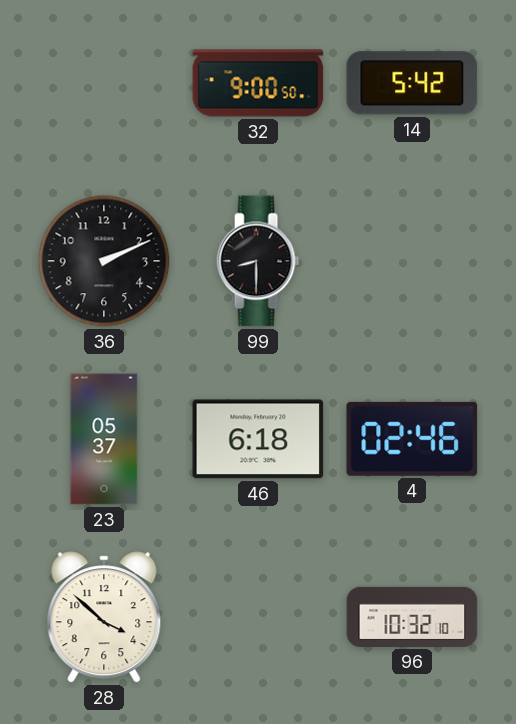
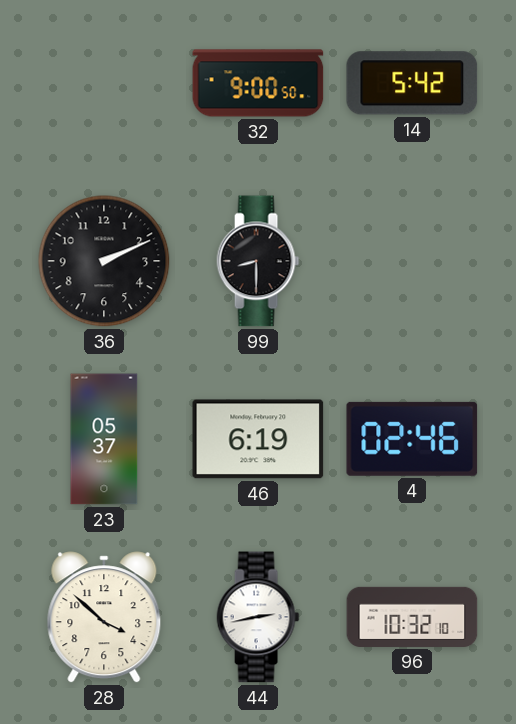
46: 6:18 -> 6:19
44: none -> 2:43
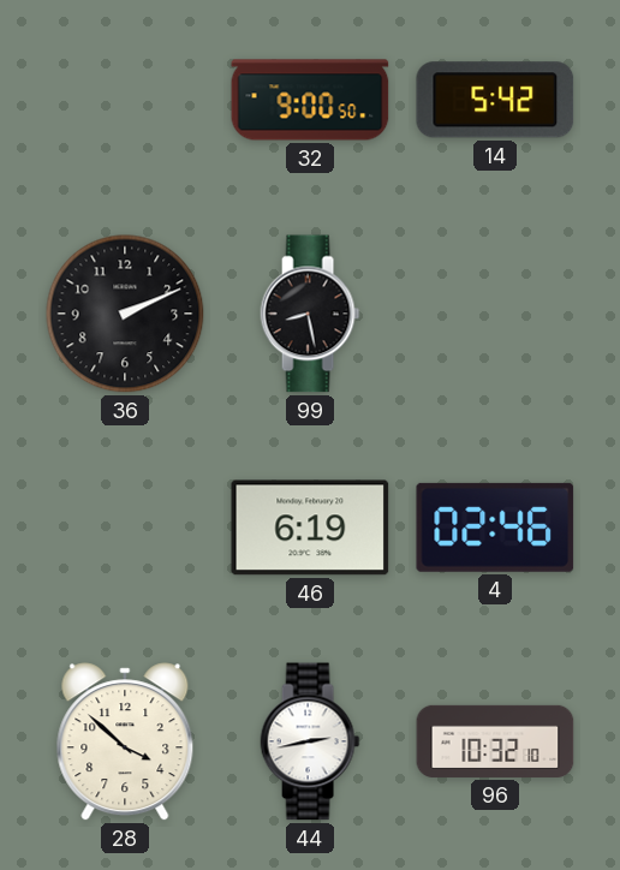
99: 8:30 -> 8:28
23: 05:37 -> none
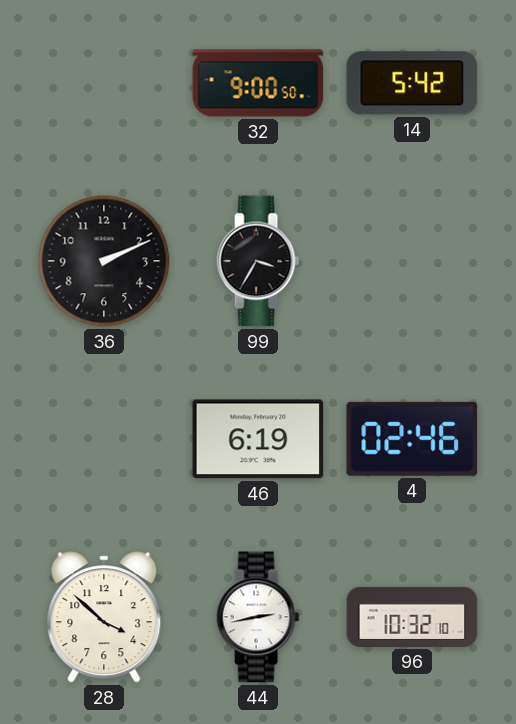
99: 8:28 -> 3:35
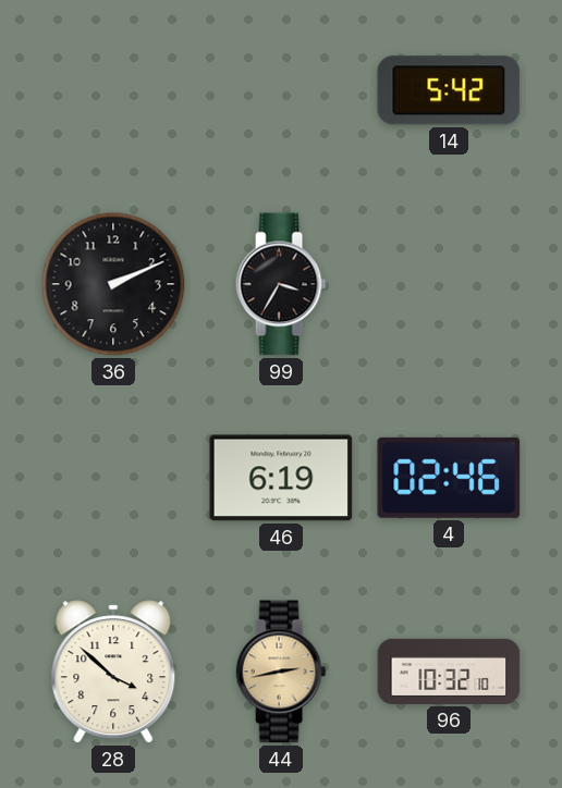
32: 9:00 -> none
44 dial: white -> champagne
